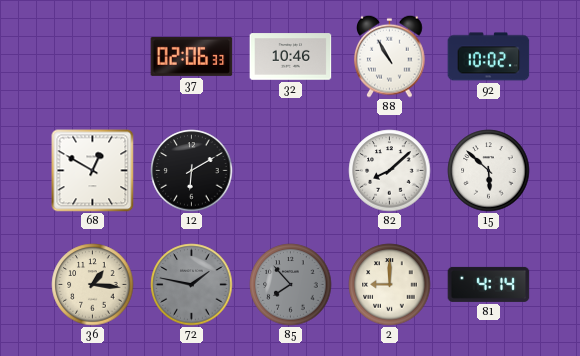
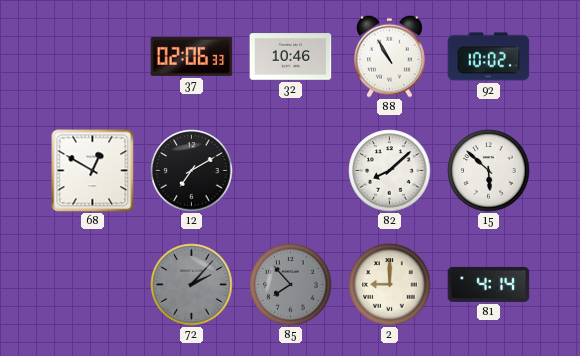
12: 6:10 -> 7:10
36: 1:16 -> none
72: 1:47 -> 2:07
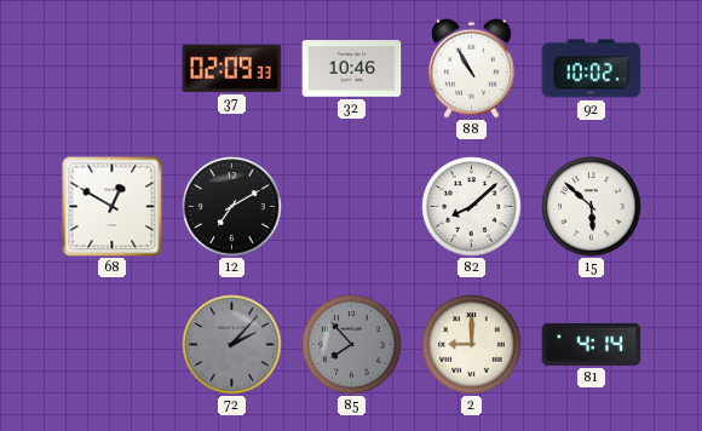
37: 02:06 -> 02:09
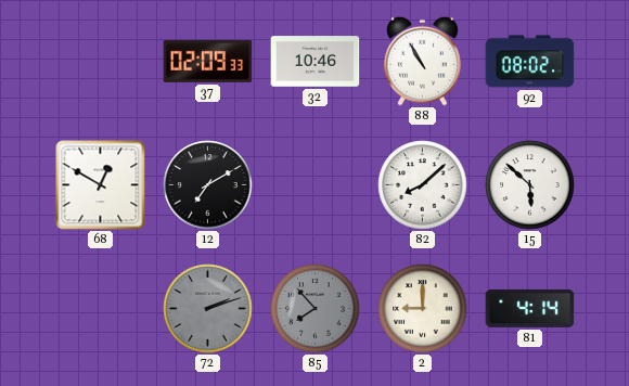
92: 10:02 -> 08:02
72: 2:07 -> 2:12
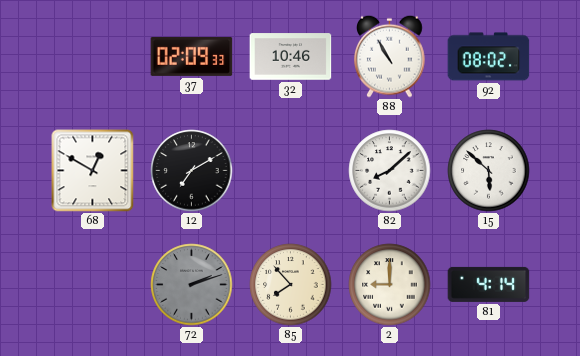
85 dial: grey -> cream
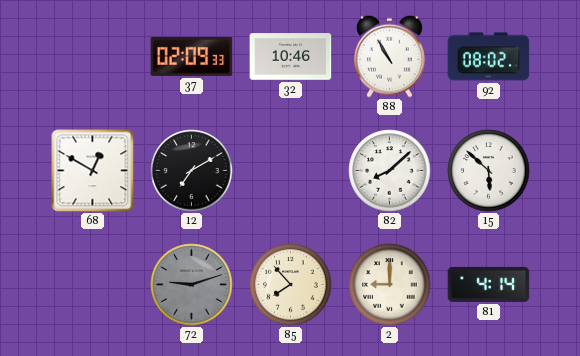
72: 2:12 -> 9:12
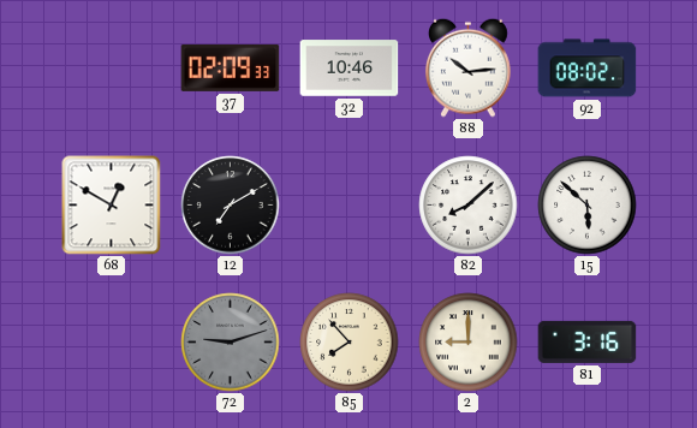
88: 10:55 -> 10:14
81: 4:14 -> 3:16
